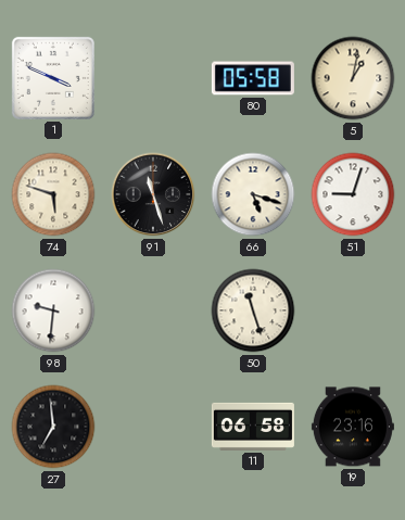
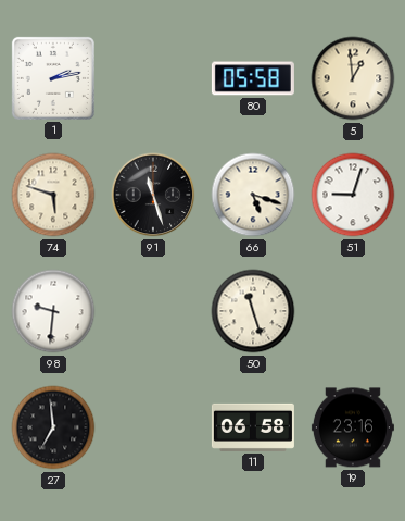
1: 3:49 -> 2:13
5: 1:02 -> 12:59
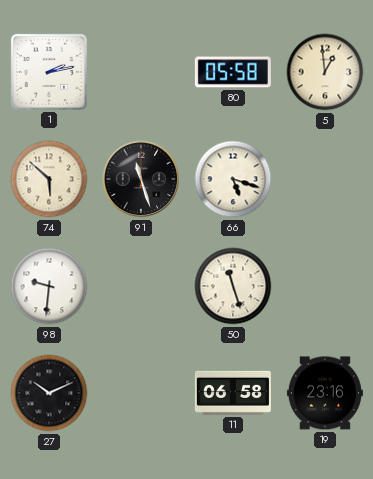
74: 5:48 -> 5:52
51: 9:03 -> none
27: 6:59 -> 10:11
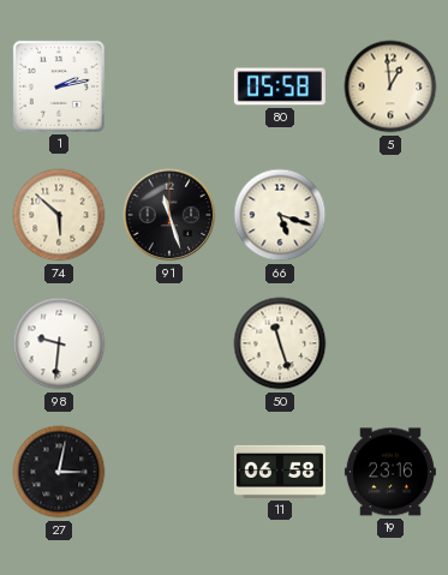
27: 10:11 -> 3:02
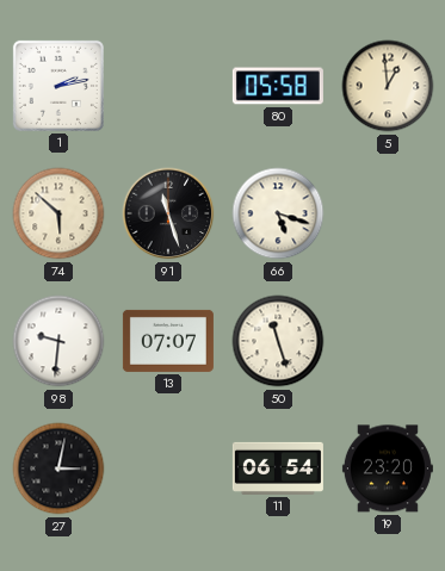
13: none -> 07:07
11: 06:58 -> 06:54
19: 23:16 -> 23:20
